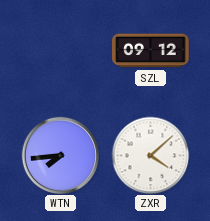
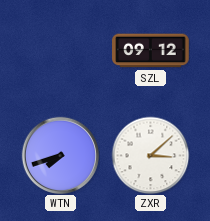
WTN: 7:44 -> 7:42
ZXR: 4:08 -> 3:08
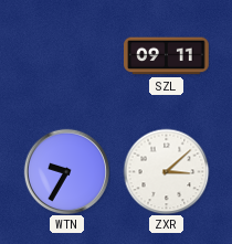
SZL: 09:12 -> 09:11
WTN: 7:42 -> 9:35
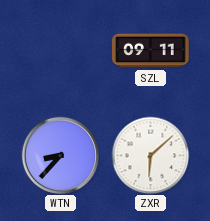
WTN: 9:35 -> 8:37
ZXR: 3:08 -> 6:08
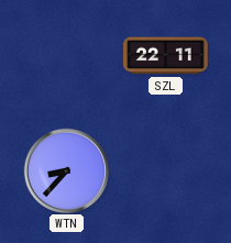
SZL: 09:11 -> 22:11
ZXR: 6:08 -> none
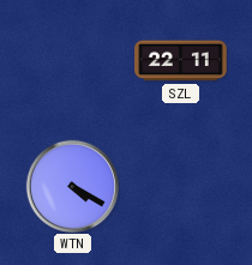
WTN: 8:37 -> 4:20
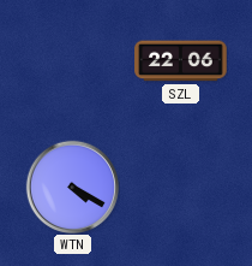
SZL: 22:11 -> 22:06
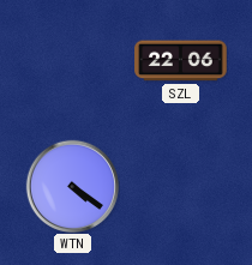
WTN: 4:20 -> 4:21
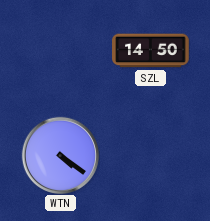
SZL: 22:06 -> 14:50
